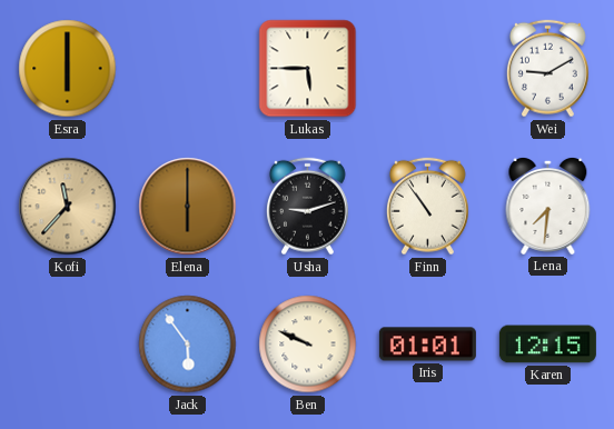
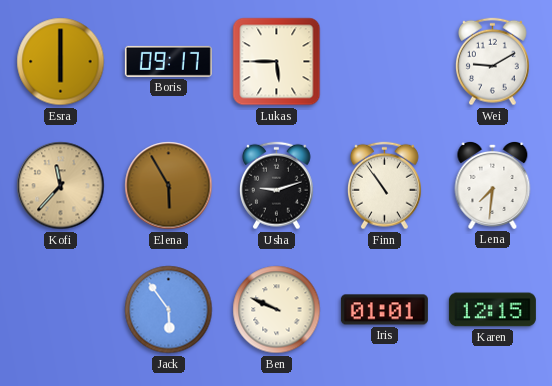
Boris: none -> 09:17
Elena: 6:00 -> 5:55
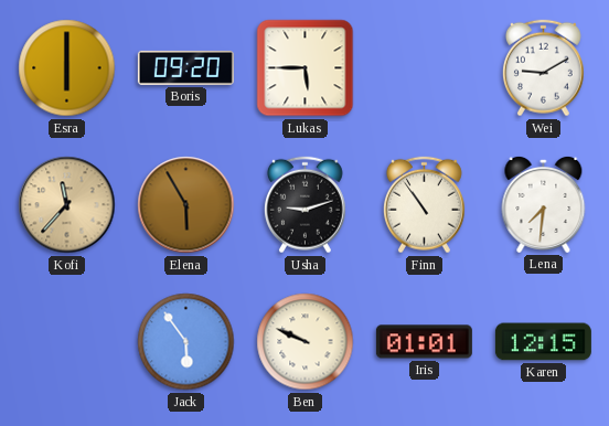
Boris: 09:17 -> 09:20
